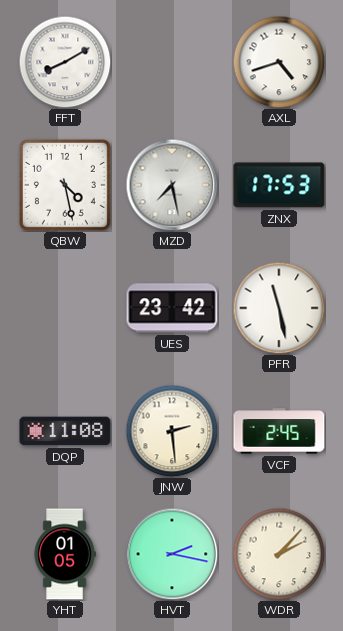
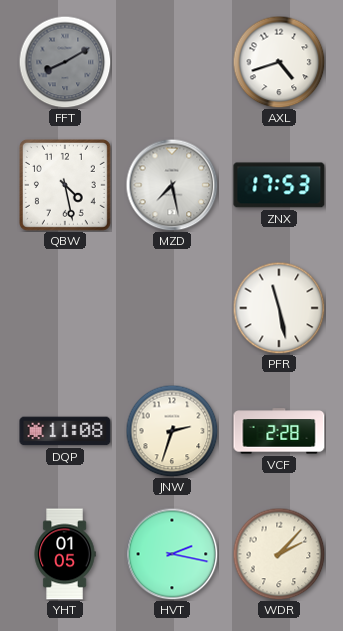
FFT dial: white -> grey
UES: 23:42 -> none
JNW: 2:29 -> 2:33
VCF: 2:45 -> 2:28
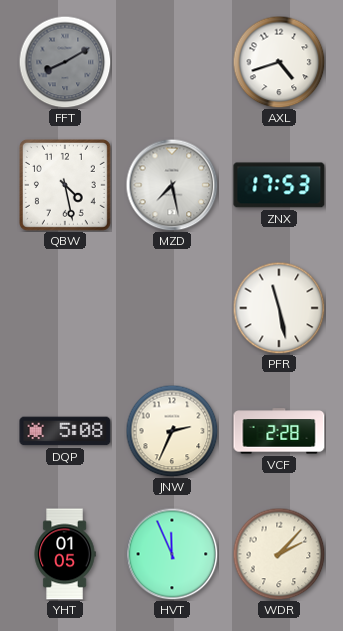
DQP: 11:08 -> 5:08
JNW: 2:33 -> 2:34
HVT: 2:17 -> 11:56
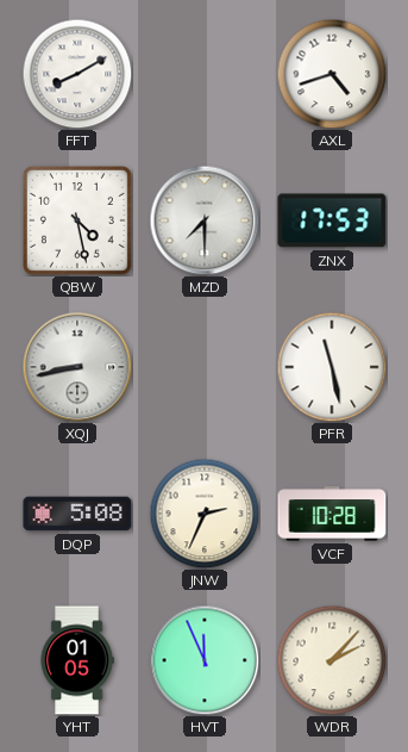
FFT dial: grey -> white
MZD: 7:28 -> 7:30
XQJ: none -> 8:43
VCF: 2:28 -> 10:28
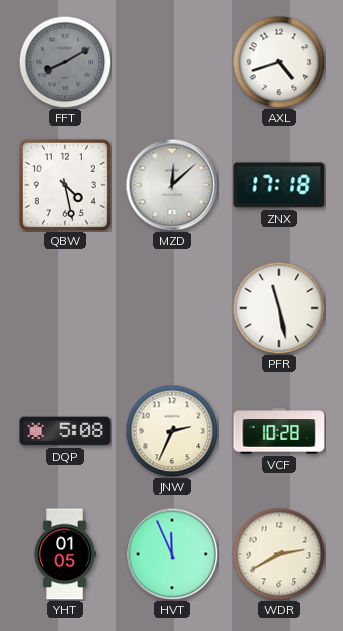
FFT dial: white -> grey
MZD: 7:30 -> 12:08
ZNX: 17:53 -> 17:18
XQJ: 8:43 -> none
WDR: 2:07 -> 2:40
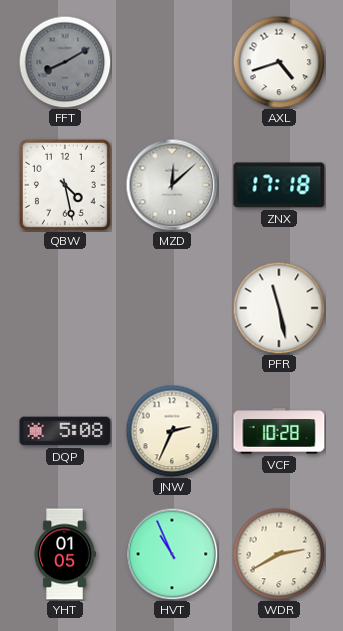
HVT: 11:56 -> 10:56
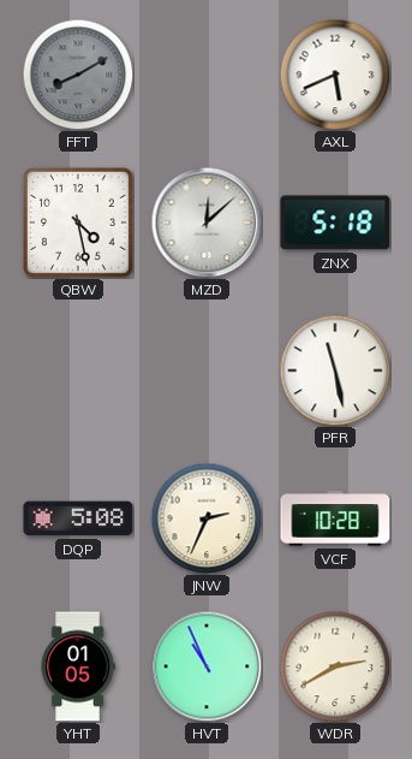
AXL: 4:42 -> 5:41
ZNX: 17:18 -> 5:18
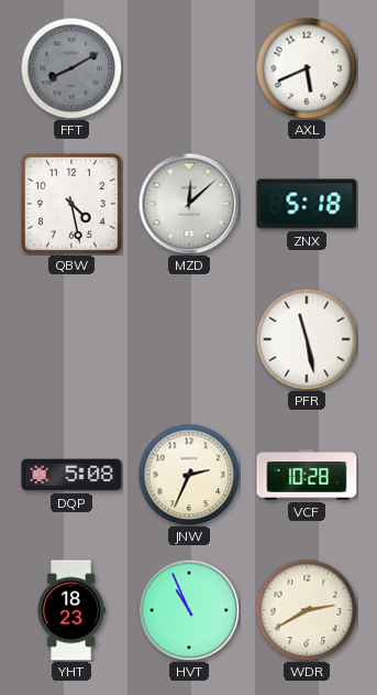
YHT: 01:05 -> 18:23
